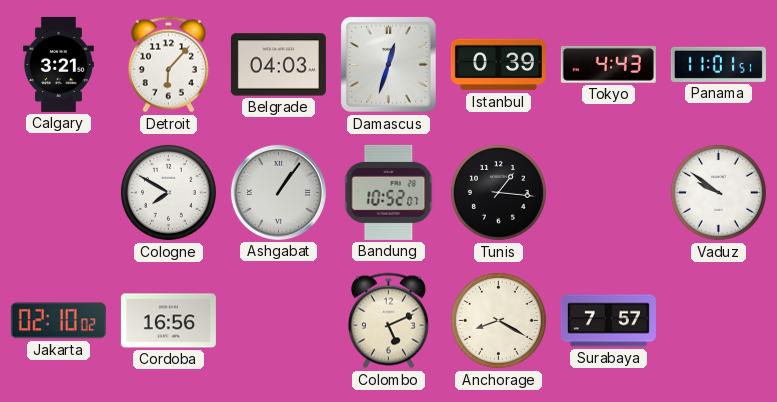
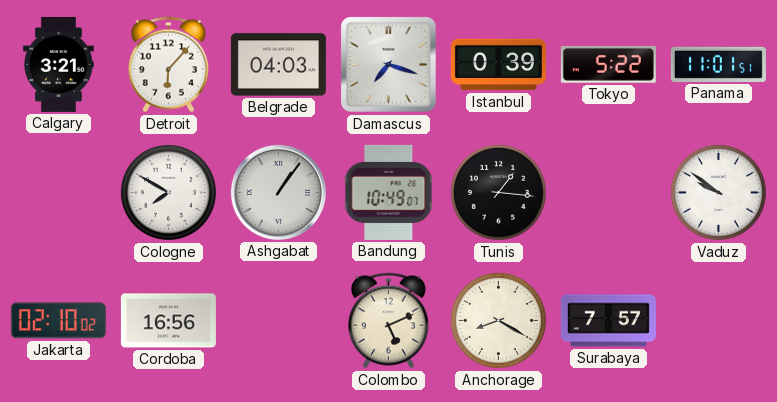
Damascus: 12:33 -> 7:18
Tokyo: 4:43 -> 5:22
Bandung: 10:52 -> 10:49
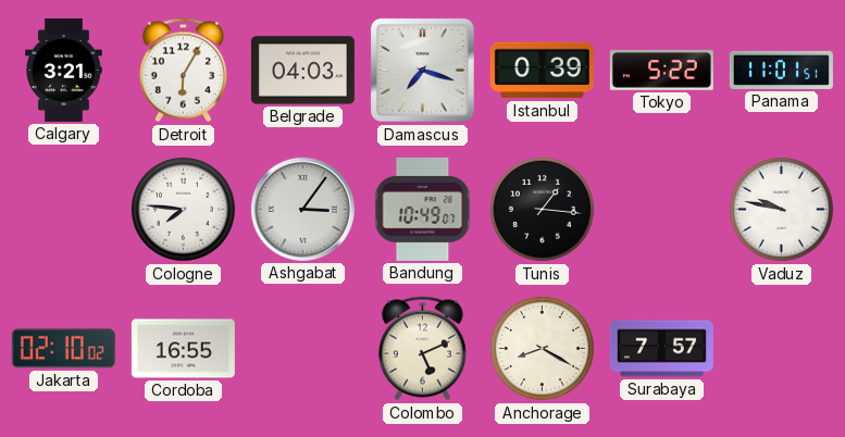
Detroit: 6:07 -> 6:05
Cologne: 7:50 -> 7:46
Ashgabat: 1:06 -> 3:06
Vaduz: 9:51 -> 9:47
Cordoba: 16:56 -> 16:55
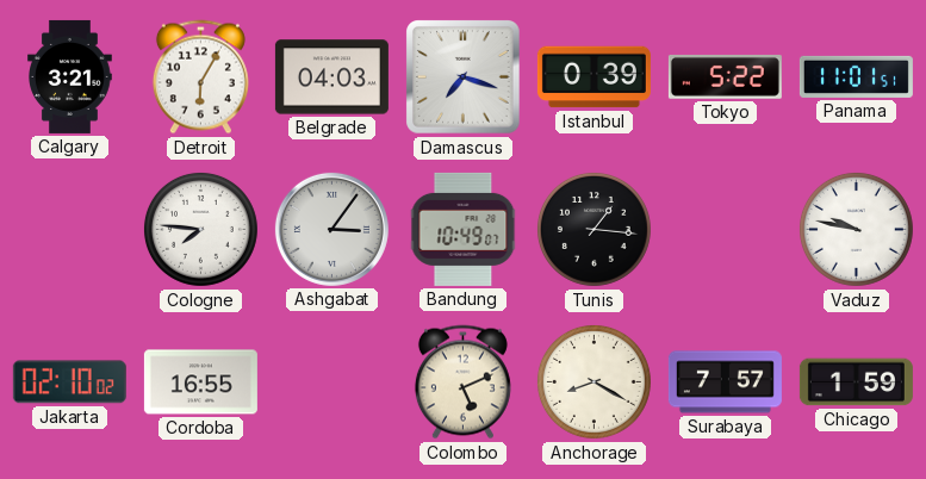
Chicago: none -> 1:59
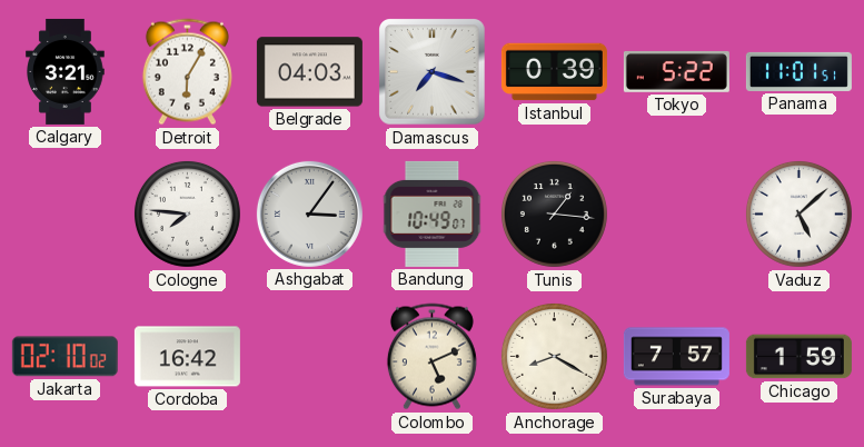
Vaduz: 9:47 -> 5:08
Cordoba: 16:55 -> 16:42
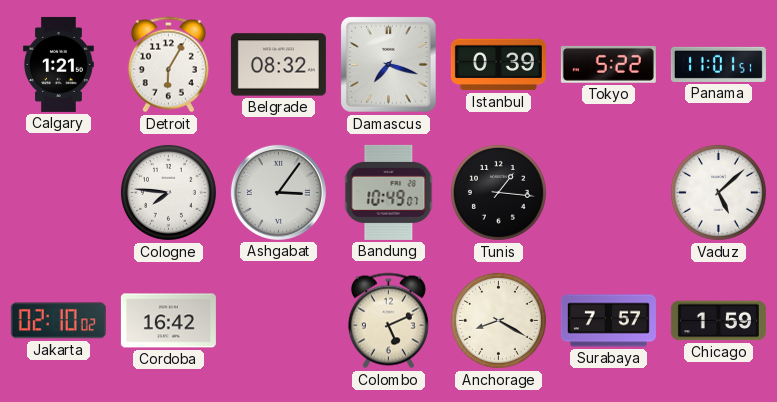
Calgary: 3:21 -> 1:21
Belgrade: 04:03 -> 08:32
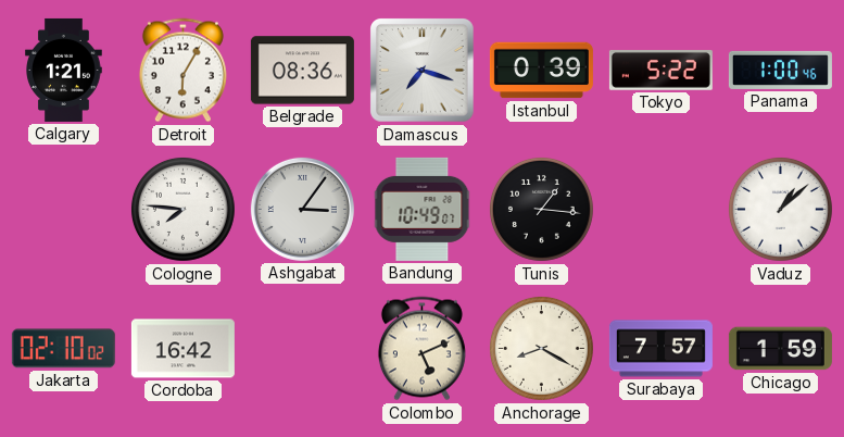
Belgrade: 08:32 -> 08:36
Panama: 11:01 -> 1:00
Vaduz: 5:08 -> 1:08
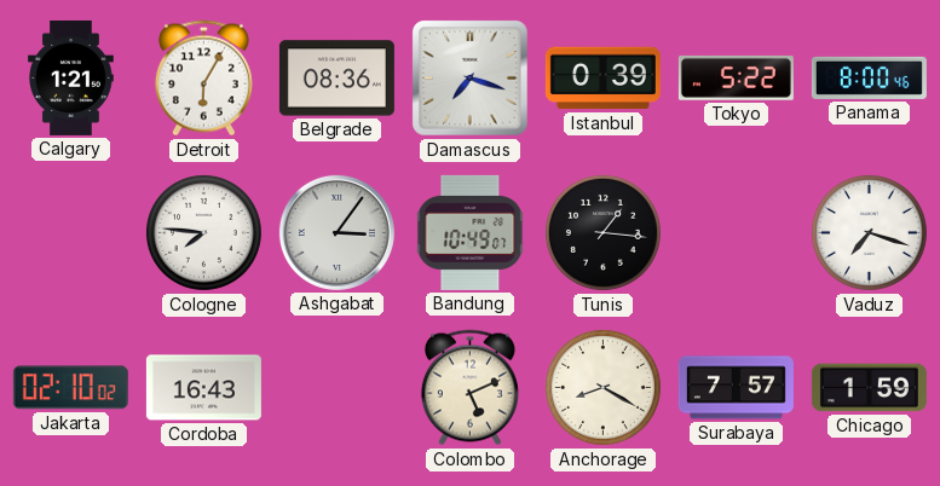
Panama: 1:00 -> 8:00
Vaduz: 1:08 -> 7:18
Cordoba: 16:42 -> 16:43
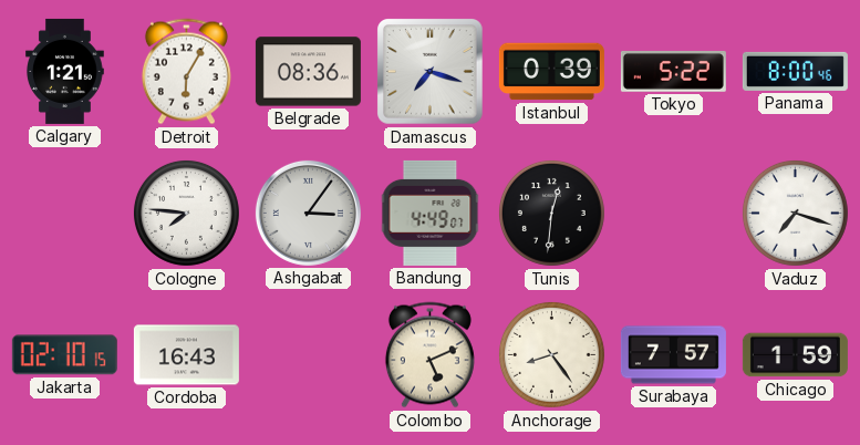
Bandung: 10:49 -> 4:49
Tunis: 1:16 -> 12:31
Jakarta: 02:10:02 -> 02:10:15
Anchorage: 8:20 -> 8:24
